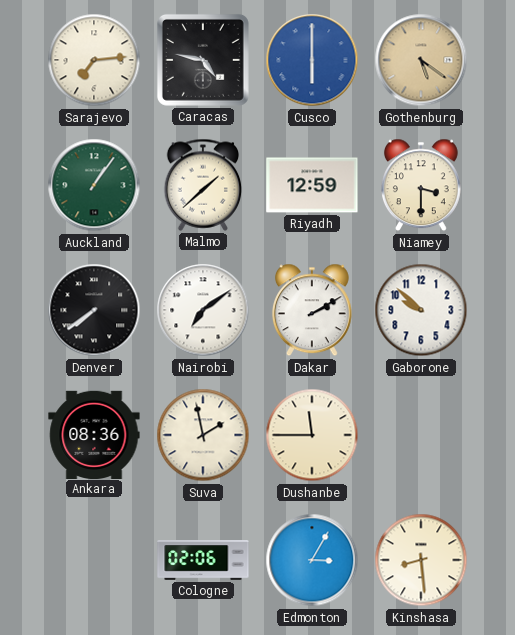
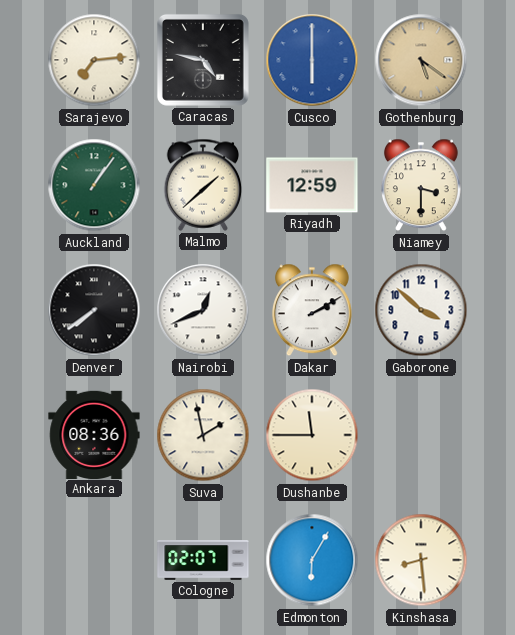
Nairobi: 7:09 -> 12:41
Gaborone: 9:52 -> 3:52
Cologne: 02:06 -> 02:07
Edmonton: 3:05 -> 6:05
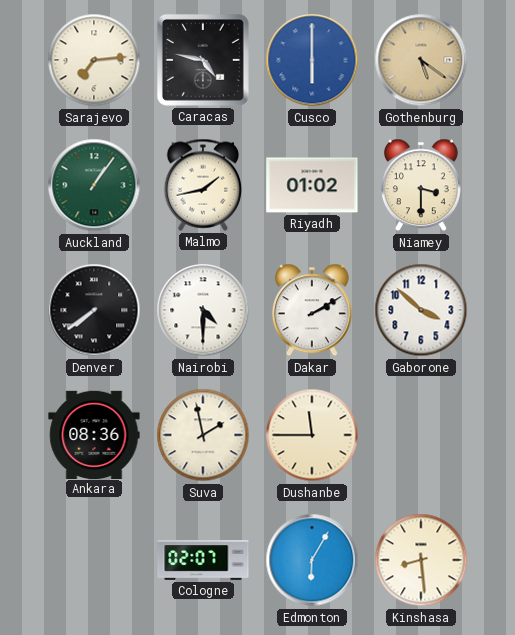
Malmo: 1:38 -> 1:43
Riyadh: 12:59 -> 01:02
Nairobi: 12:41 -> 4:30
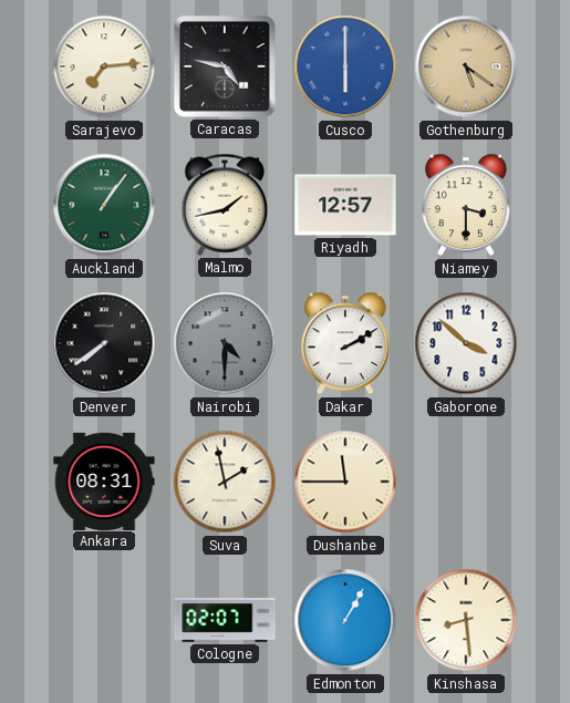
Riyadh: 01:02 -> 12:57
Nairobi dial: white -> grey
Ankara: 08:36 -> 08:31
Edmonton: 6:05 -> 1:05
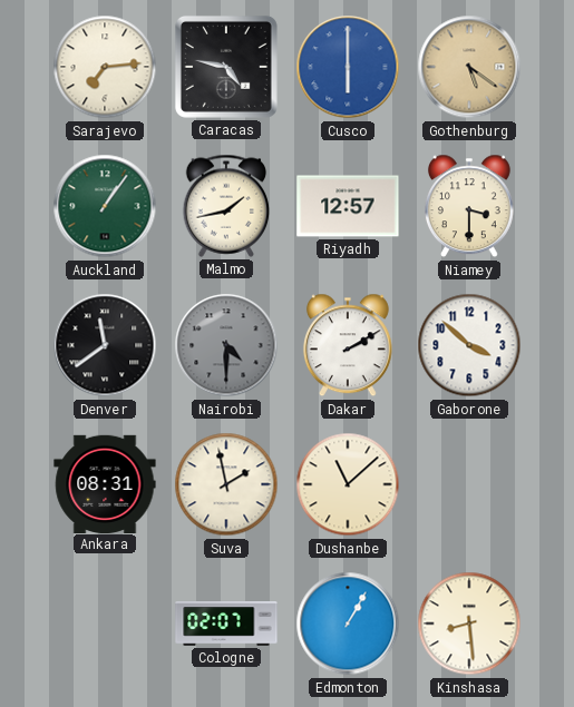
Denver: 7:39 -> 11:39
Dushanbe: 11:45 -> 11:08
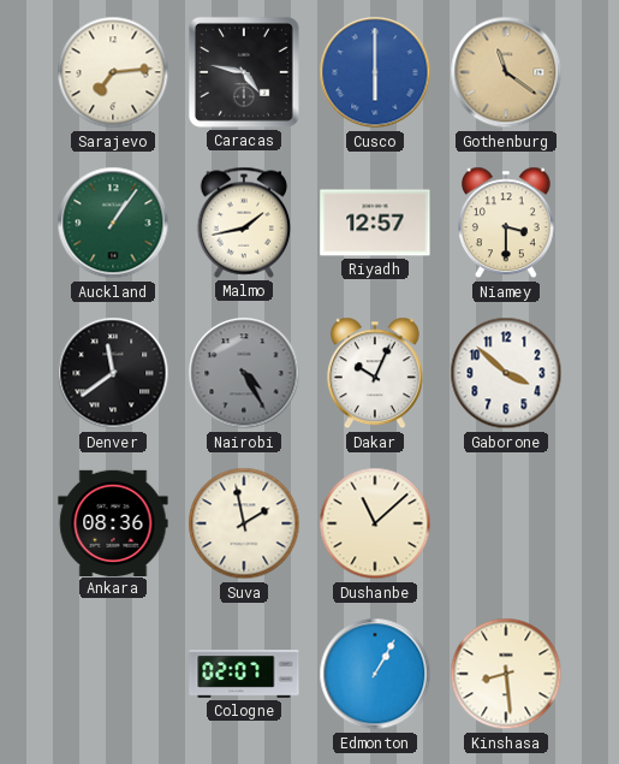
Gothenburg: 5:21 -> 11:21
Nairobi: 4:30 -> 4:25
Dakar: 2:10 -> 10:04
Ankara: 08:31 -> 08:36
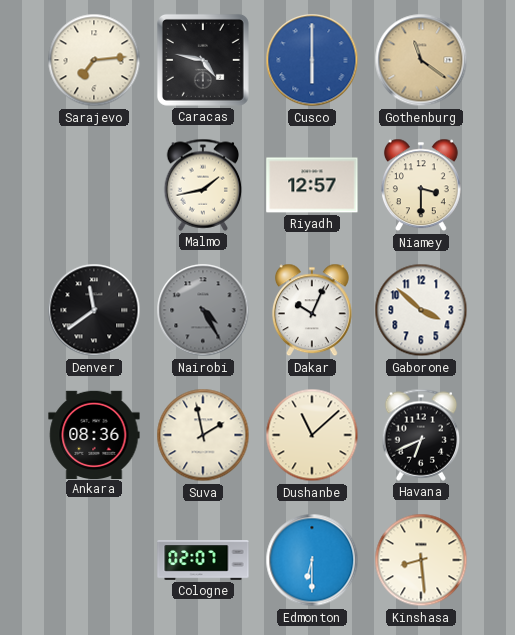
Auckland: 1:06 -> none
Havana: none -> 6:41
Edmonton: 1:05 -> 6:30
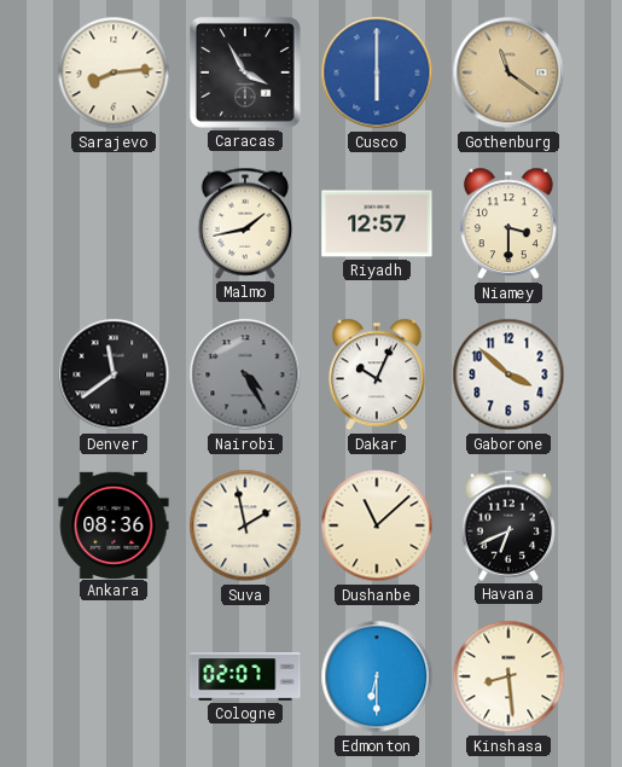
Sarajevo: 7:14 -> 8:14
Caracas: 4:47 -> 3:55
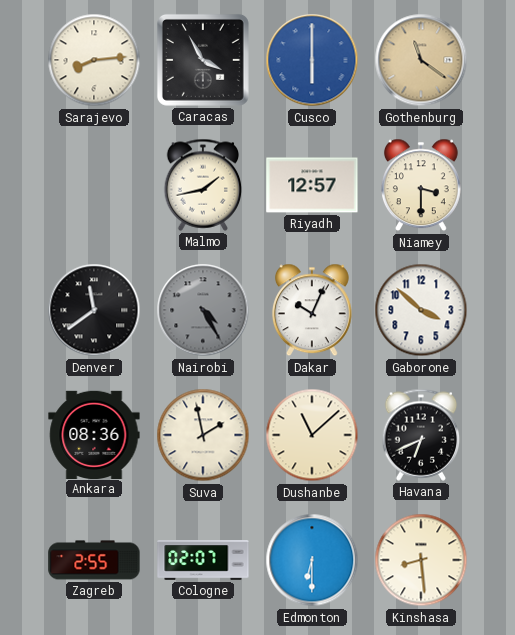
Zagreb: none -> 2:55
